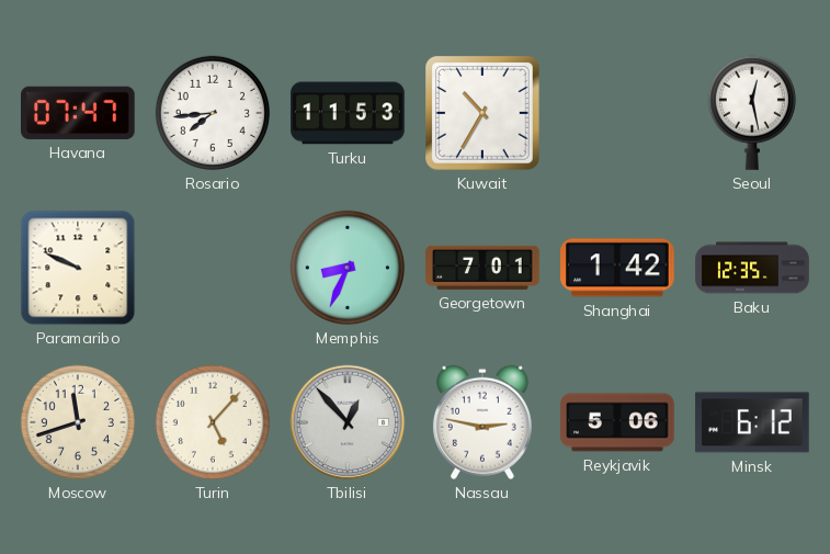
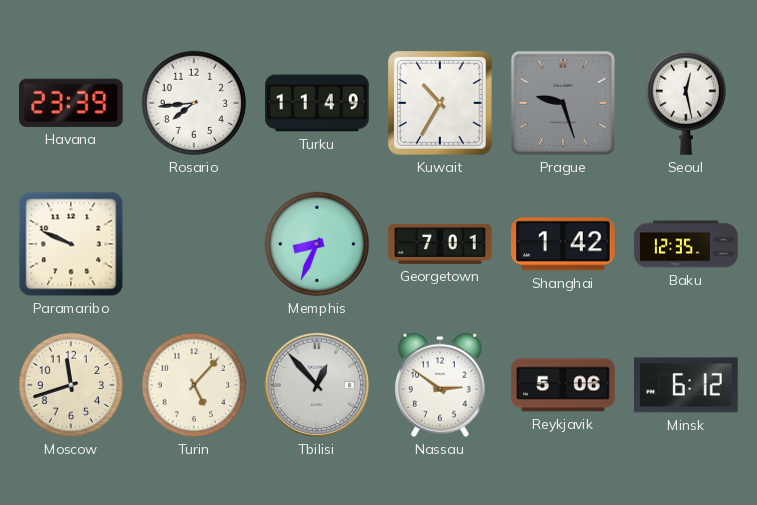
Havana: 07:47 -> 23:39
Turku: 11:53 -> 11:49
Prague: none -> 9:27
Nassau: 2:47 -> 2:51
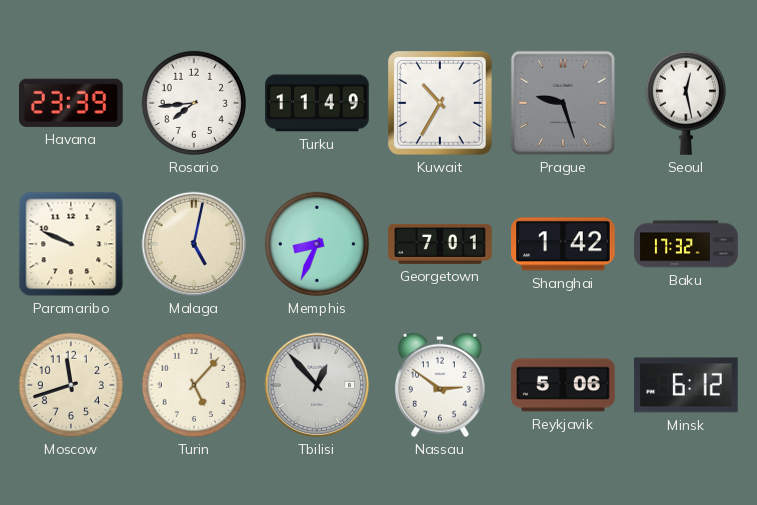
Malaga: none -> 5:02
Baku: 12:35 -> 17:32
